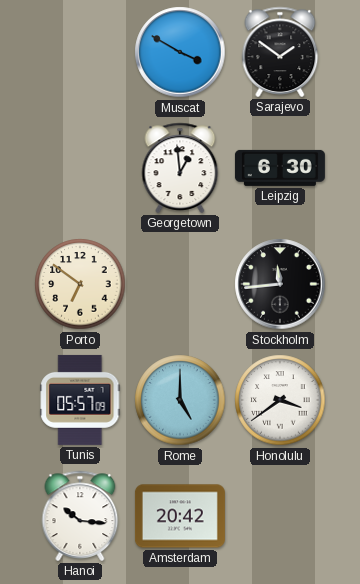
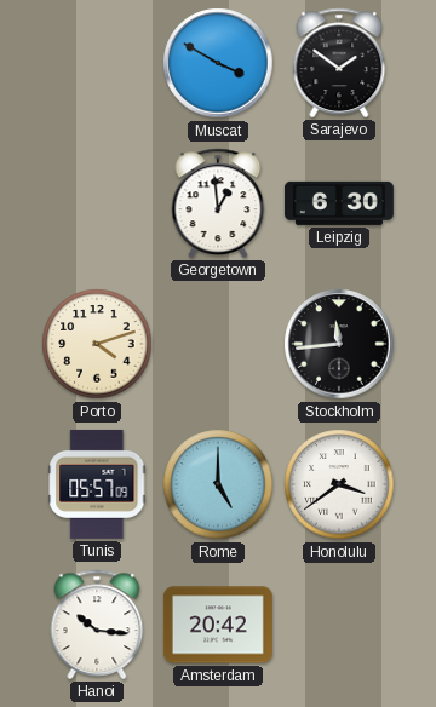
Porto: 6:51 -> 4:12
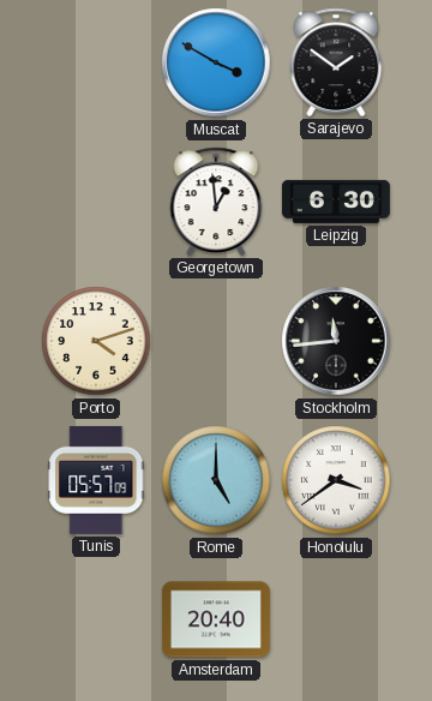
Hanoi: 10:16 -> none
Amsterdam: 20:42 -> 20:40
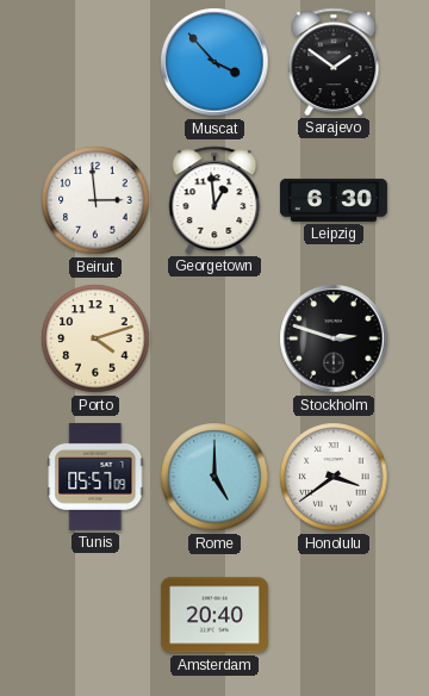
Muscat: 3:50 -> 3:53
Beirut: none -> 2:59
Stockholm: 11:44 -> 2:48
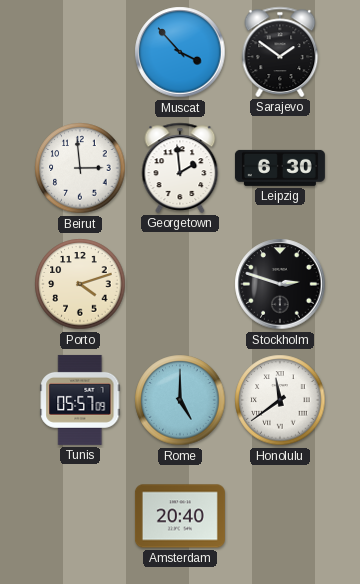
Georgetown: 12:59 -> 1:59
Honolulu: 3:39 -> 11:39
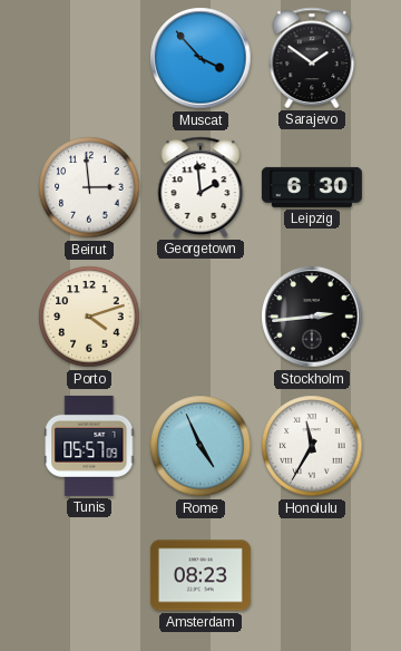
Stockholm: 2:48 -> 2:44
Rome: 5:00 -> 4:56
Honolulu: 11:39 -> 11:35
Amsterdam: 20:40 -> 08:23
